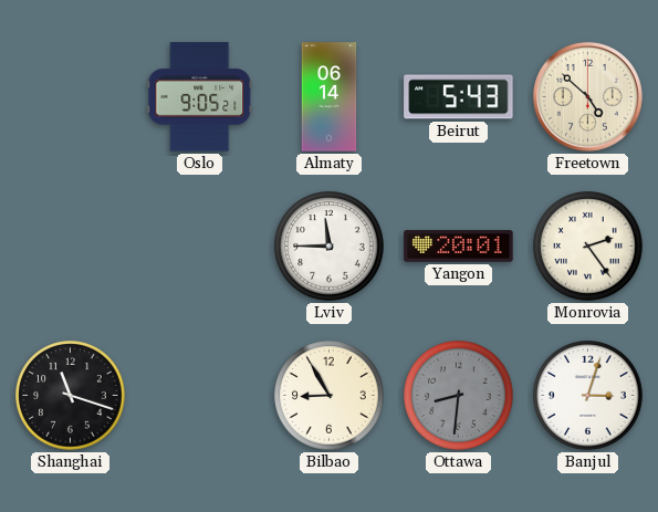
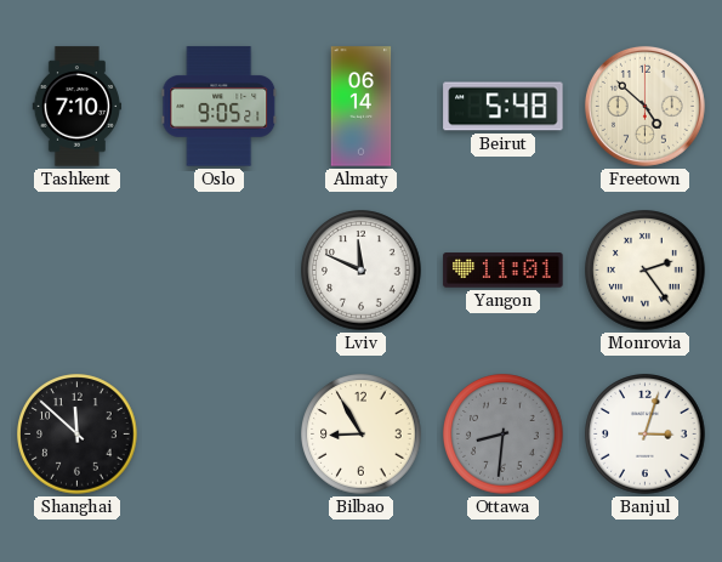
Tashkent: none -> 7:10
Beirut: 5:43 -> 5:48
Lviv: 11:45 -> 11:49
Yangon: 20:01 -> 11:01
Shanghai: 11:18 -> 11:52
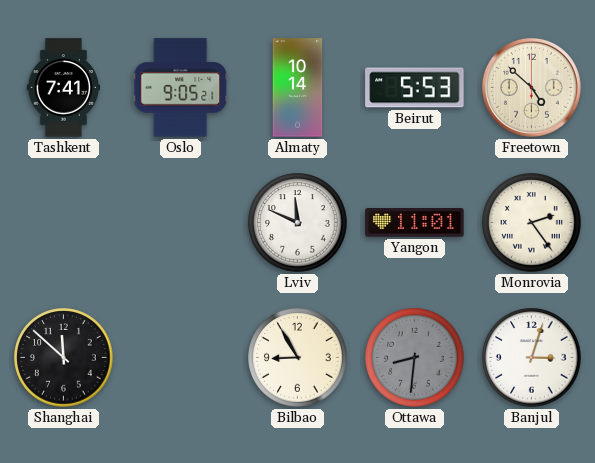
Tashkent: 7:10 -> 7:41
Almaty: 06:14 -> 10:14
Beirut: 5:48 -> 5:53
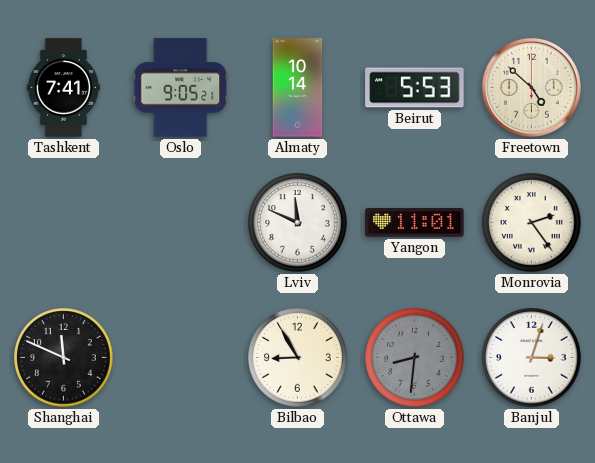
Shanghai: 11:52 -> 11:49
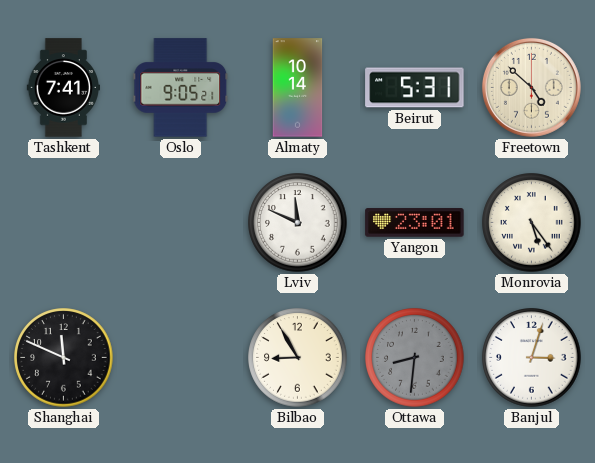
Beirut: 5:53 -> 5:31
Yangon: 11:01 -> 23:01
Monrovia: 2:24 -> 5:24
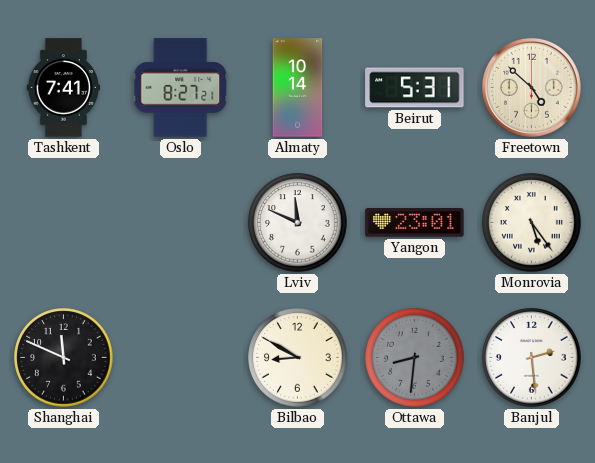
Oslo: 9:05 -> 8:27
Bilbao: 8:55 -> 8:50
Banjul: 3:03 -> 2:29
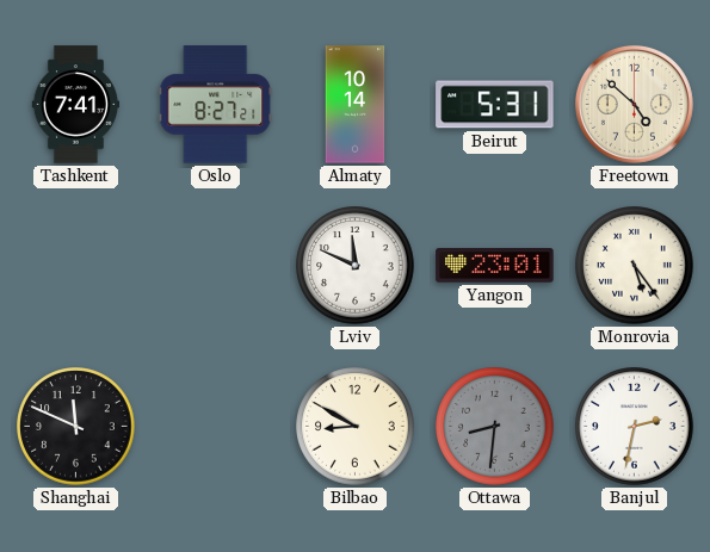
Banjul: 2:29 -> 2:32
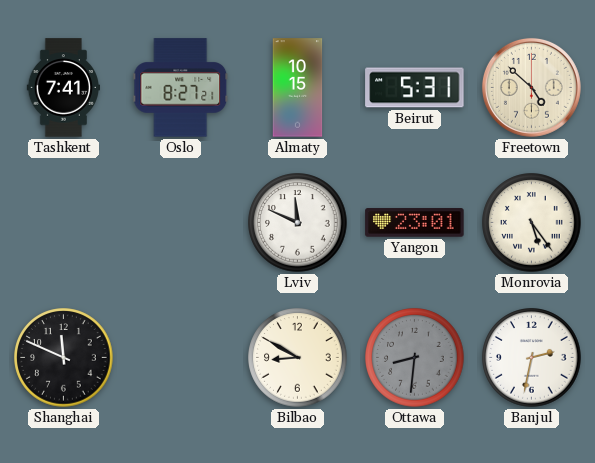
Almaty: 10:14 -> 10:15
